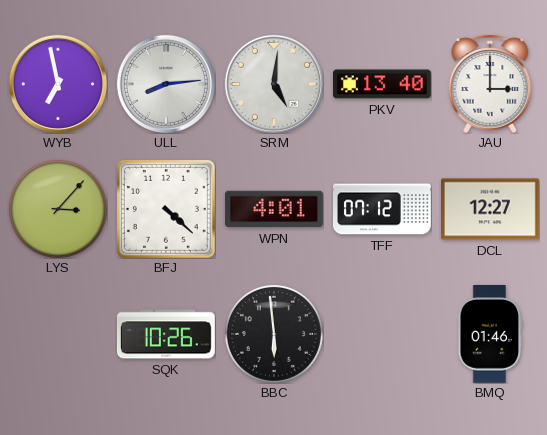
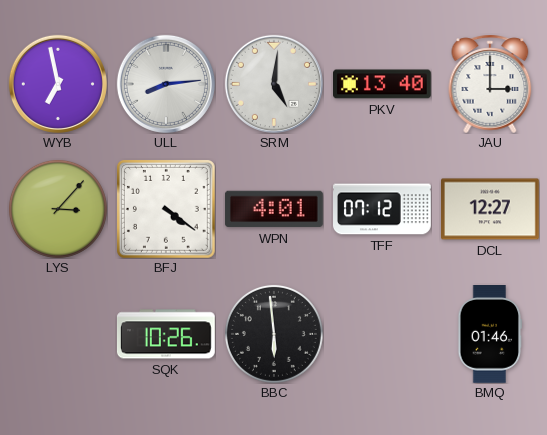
BFJ: 4:22 -> 4:21
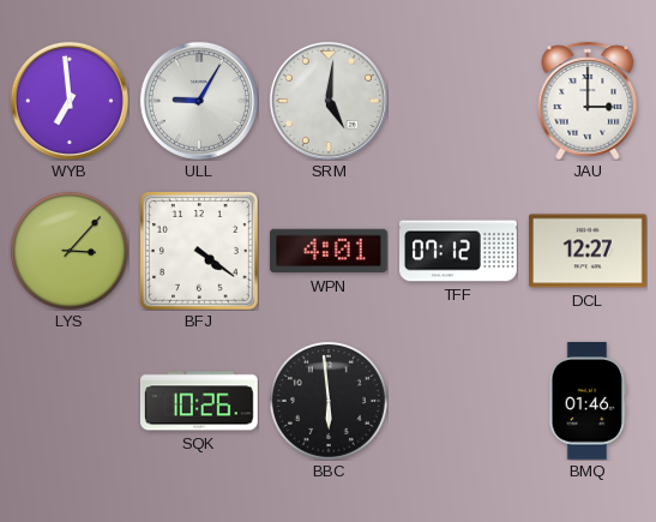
WYB: 6:58 -> 6:59
ULL: 8:14 -> 9:05
PKV: 13:40 -> none
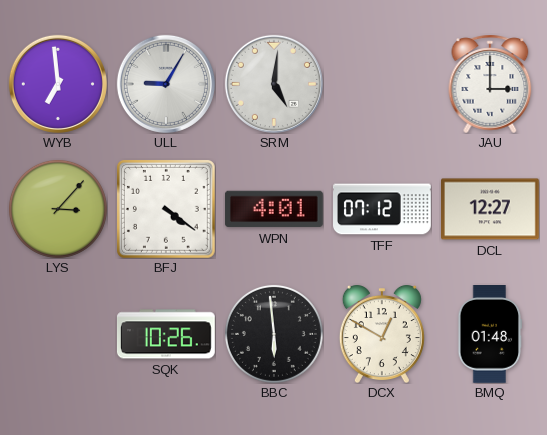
DCX: none -> 12:50
BMQ: 01:46 -> 01:48
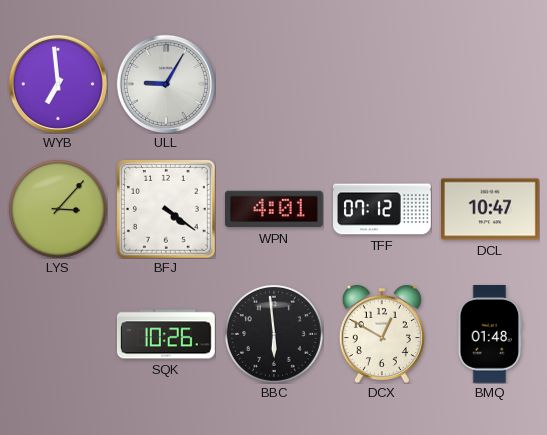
SRM: 5:01 -> none
JAU: 3:00 -> none
DCL: 12:27 -> 10:47
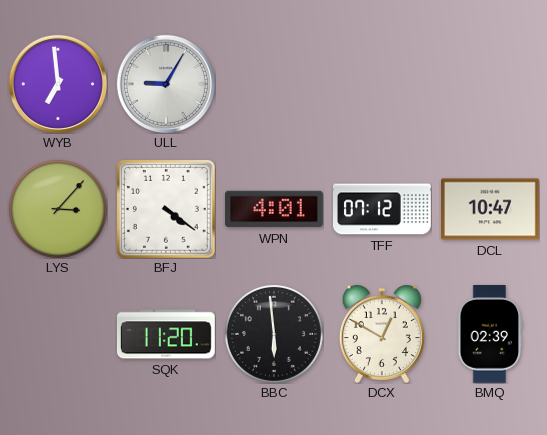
SQK: 10:26 -> 11:20
BMQ: 01:48 -> 02:39
